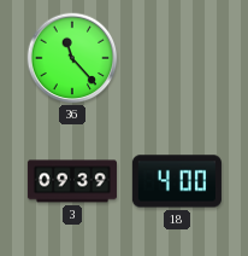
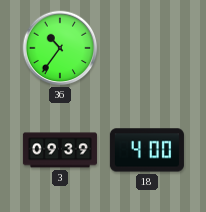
36: 11:23 -> 10:36
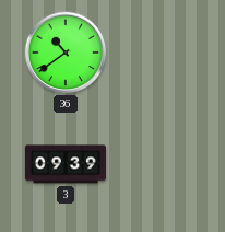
36: 10:36 -> 10:39
18: 4:00 -> none
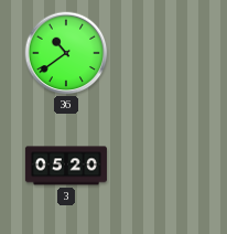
3: 09:39 -> 05:20
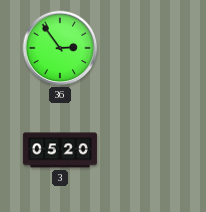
36: 10:39 -> 2:54
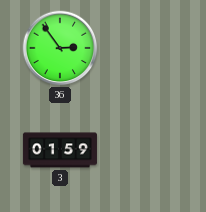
3: 05:20 -> 01:59
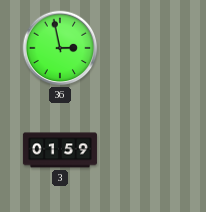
36: 2:54 -> 2:58
